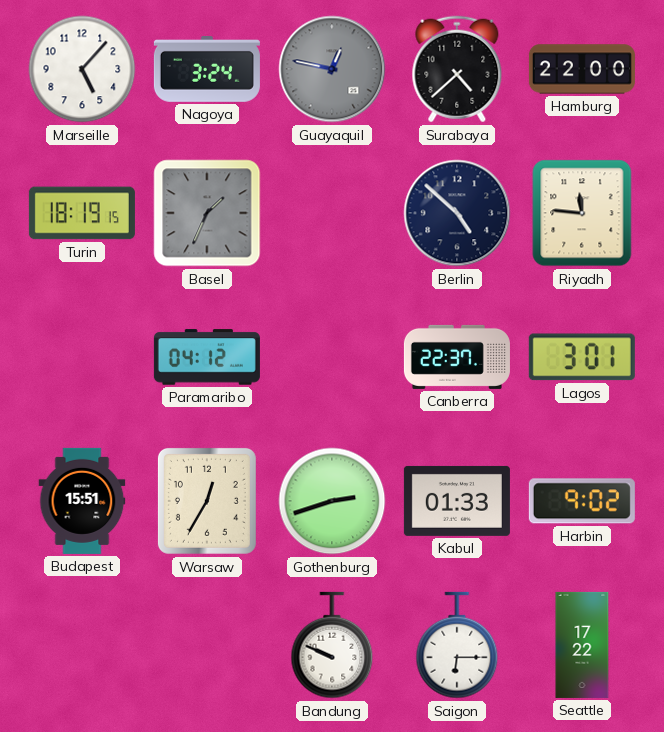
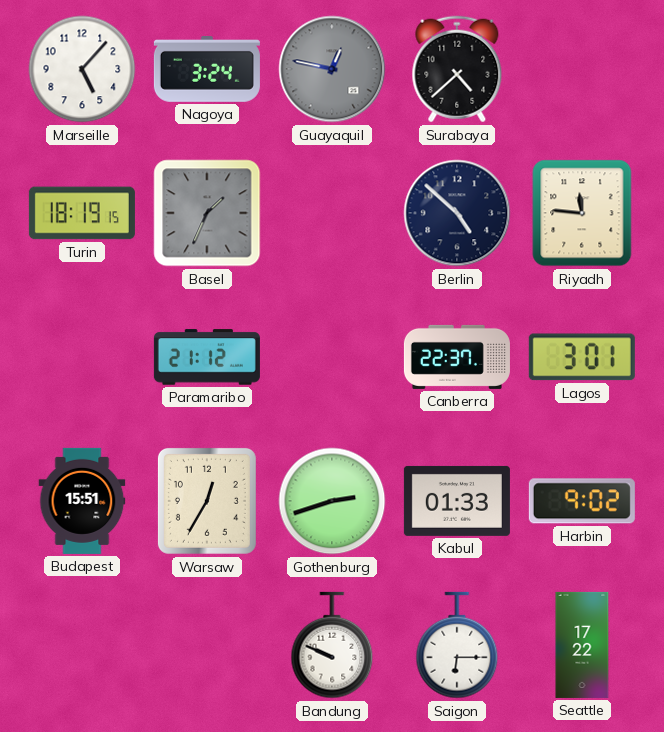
Hamburg: 22:00 -> none
Paramaribo: 04:12 -> 21:12
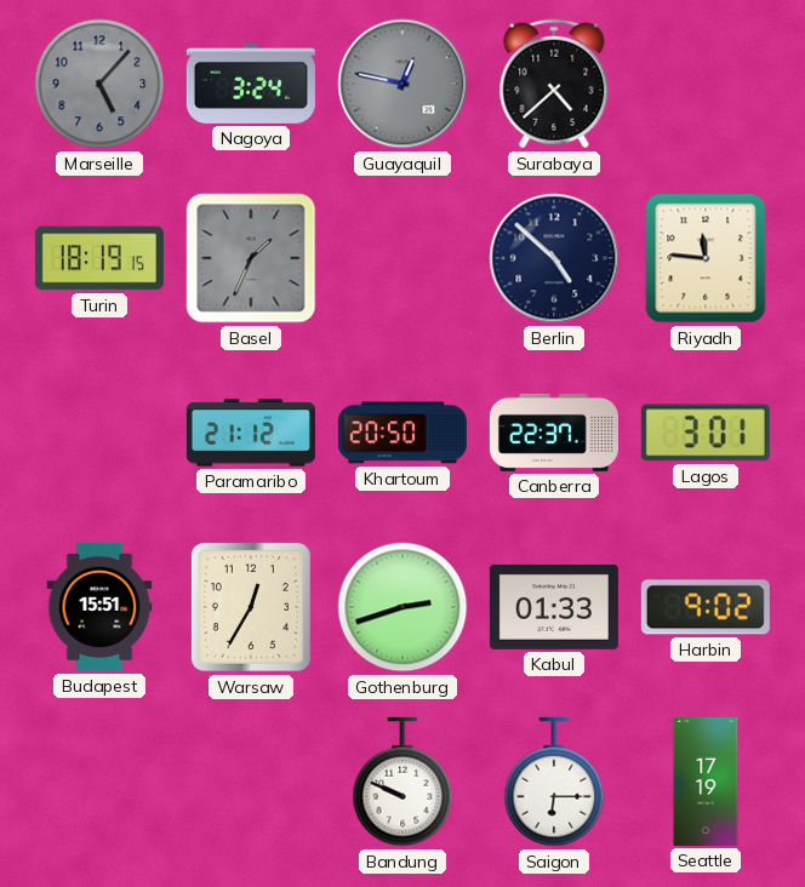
Marseille dial: white -> grey
Khartoum: none -> 20:50
Seattle: 17:22 -> 17:19
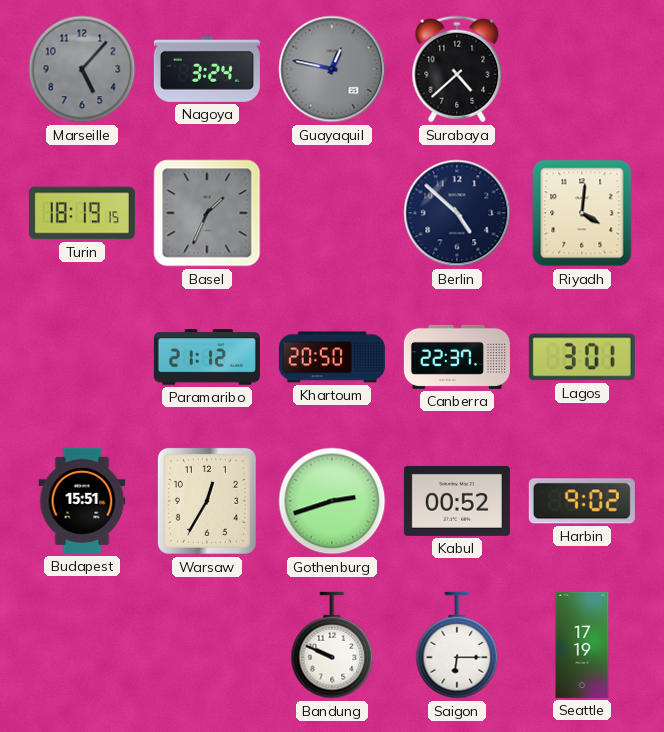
Riyadh: 11:46 -> 4:01
Kabul: 01:33 -> 00:52
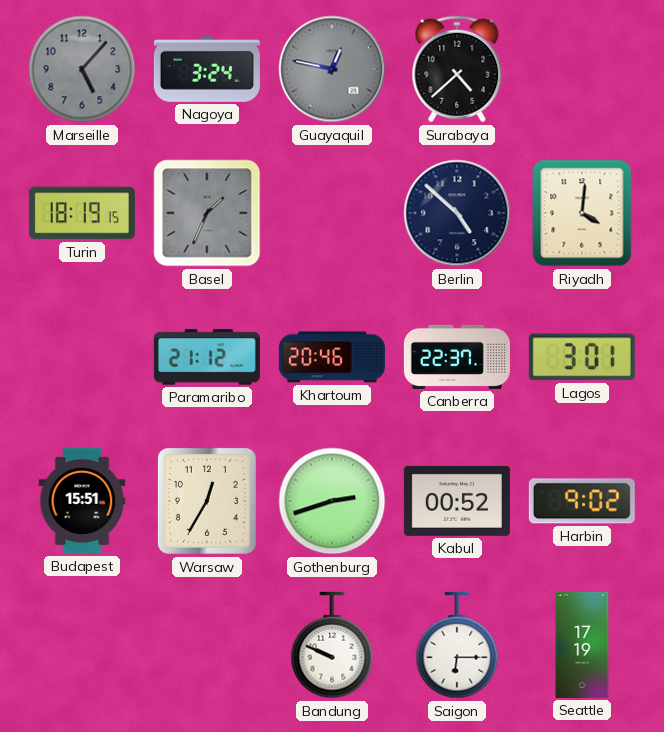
Khartoum: 20:50 -> 20:46
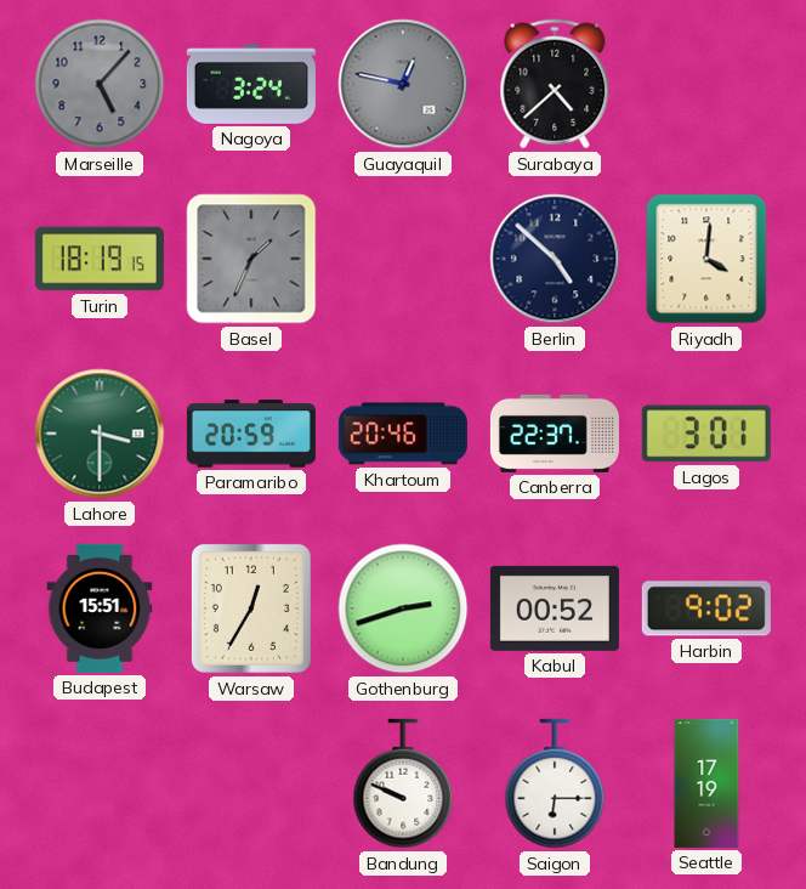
Lahore: none -> 3:30
Paramaribo: 21:12 -> 20:59
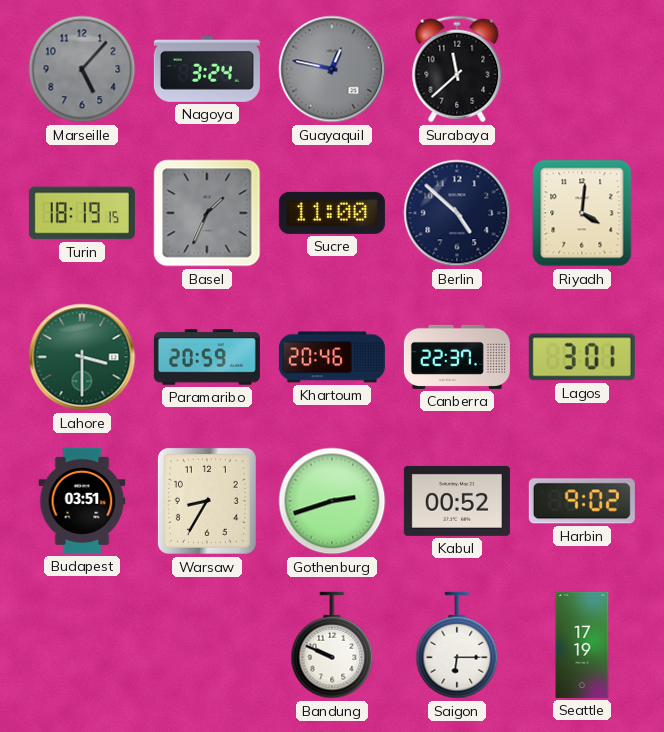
Surabaya: 4:38 -> 11:38
Sucre: none -> 11:00
Budapest: 15:51 -> 03:51
Warsaw: 12:35 -> 8:35
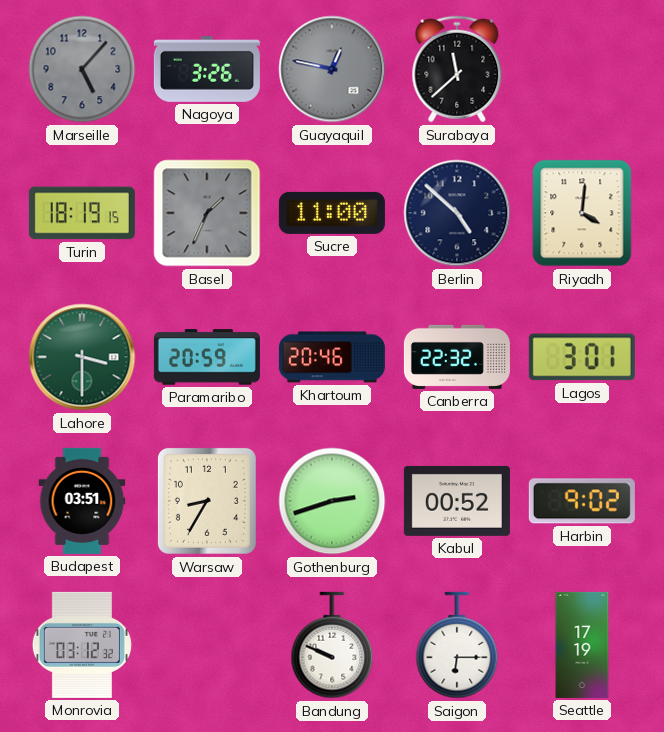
Nagoya: 3:24 -> 3:26
Canberra: 22:37 -> 22:32
Monrovia: none -> 03:12
